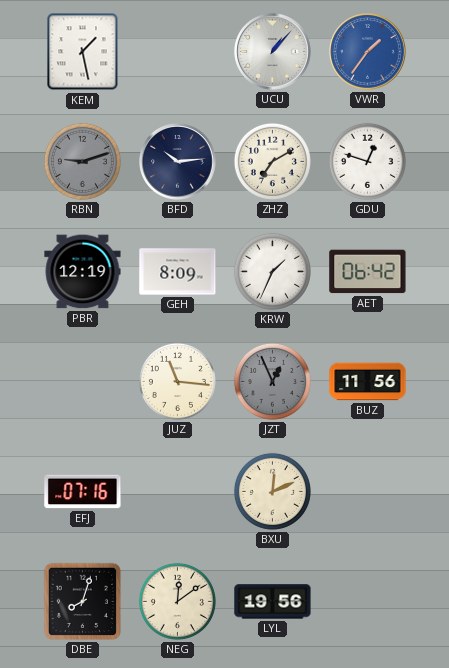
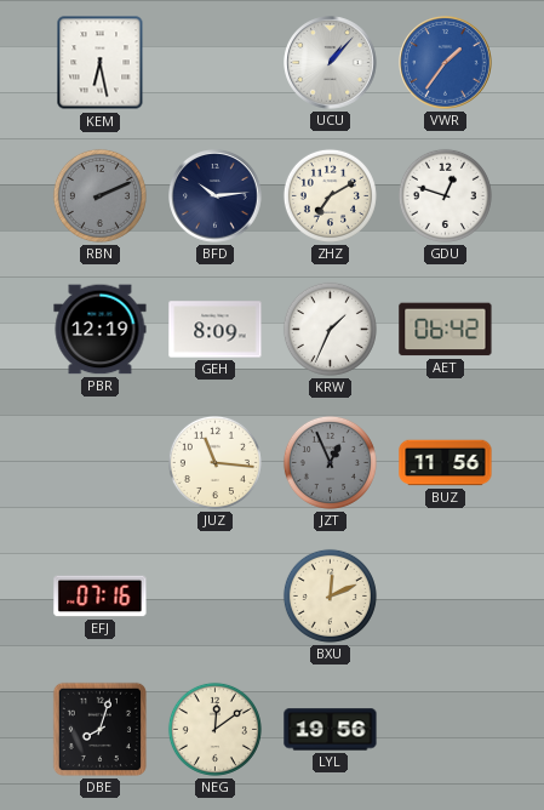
KEM: 1:28 -> 6:28
RBN: 9:12 -> 2:11
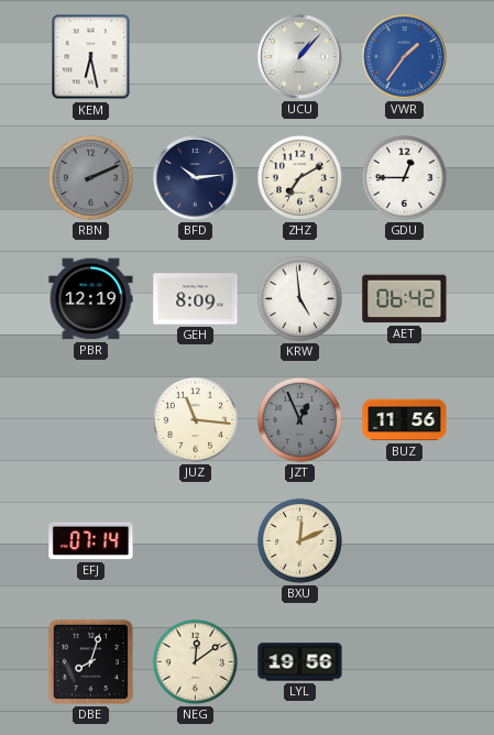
GDU: 12:48 -> 12:45
KRW: 1:34 -> 4:59
EFJ: 07:16 -> 07:14
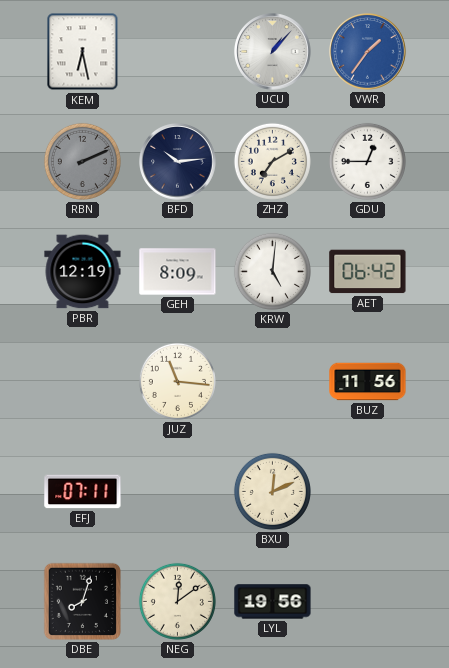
KRW: 4:59 -> 5:01
JZT: 12:56 -> none
EFJ: 07:14 -> 07:11
